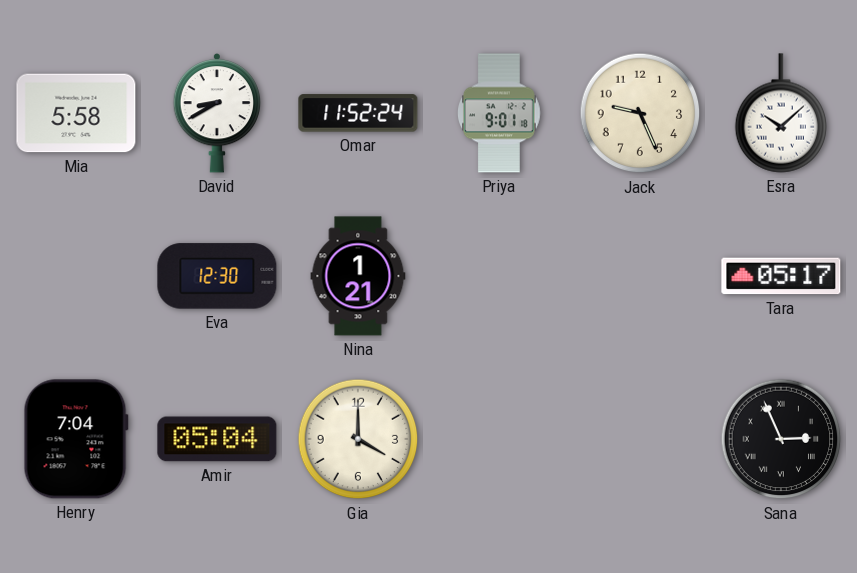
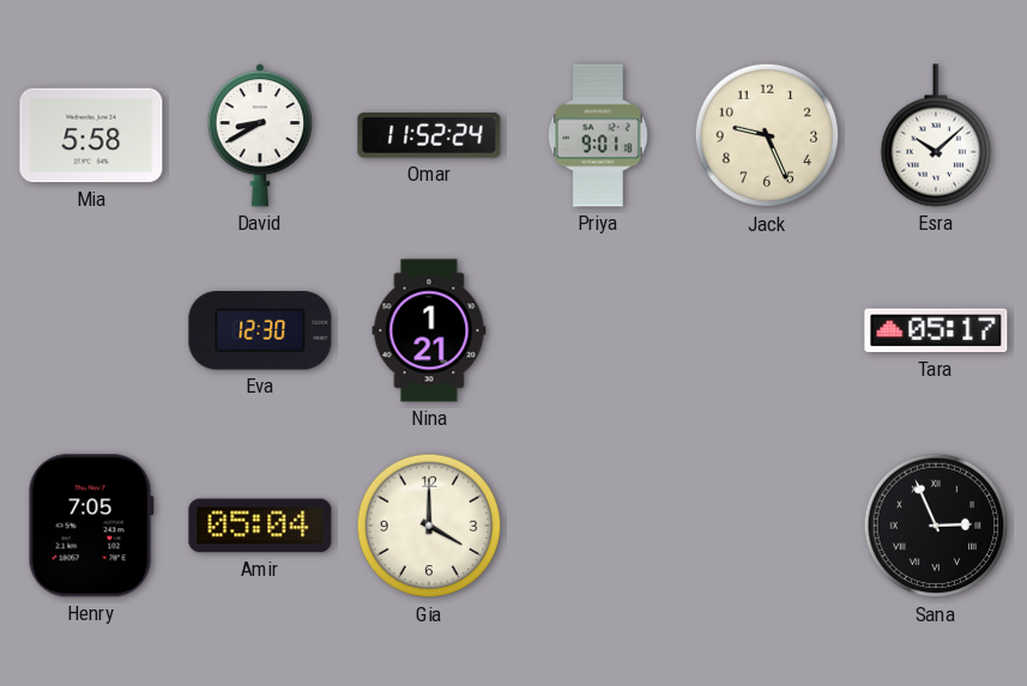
Henry: 7:04 -> 7:05
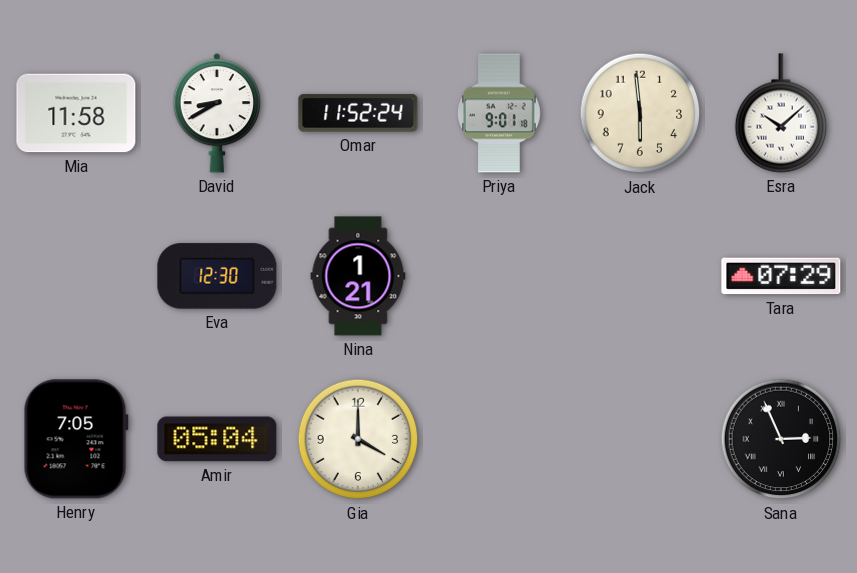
Mia: 5:58 -> 11:58
Jack: 9:26 -> 5:59
Tara: 05:17 -> 07:29
